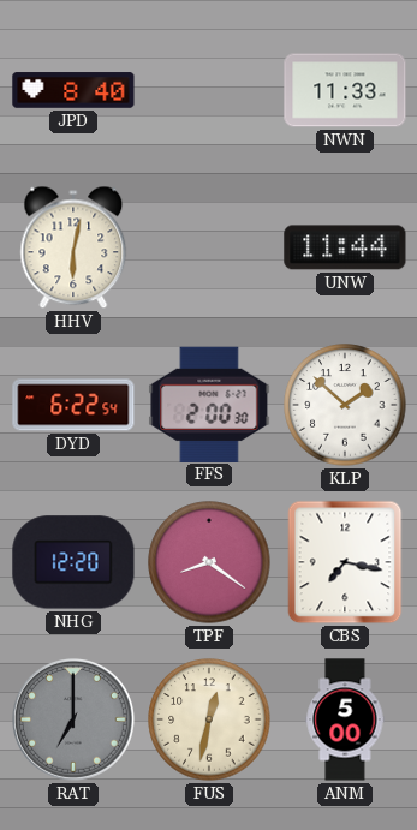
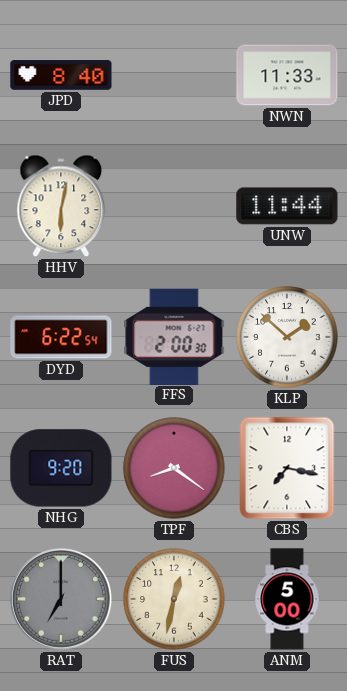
NHG: 12:20 -> 9:20
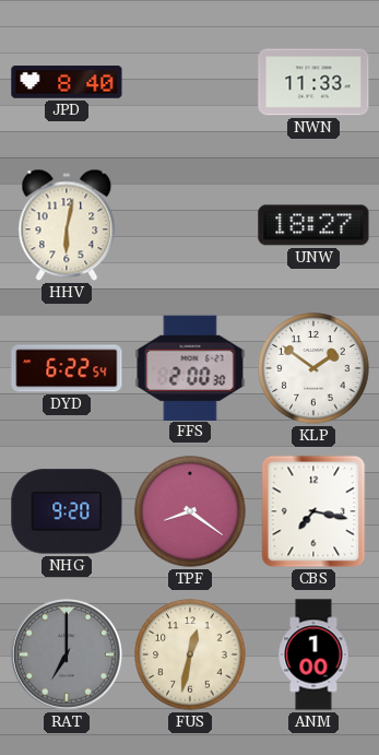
UNW: 11:44 -> 18:27
KLP: 1:52 -> 1:51
ANM: 5:00 -> 1:00
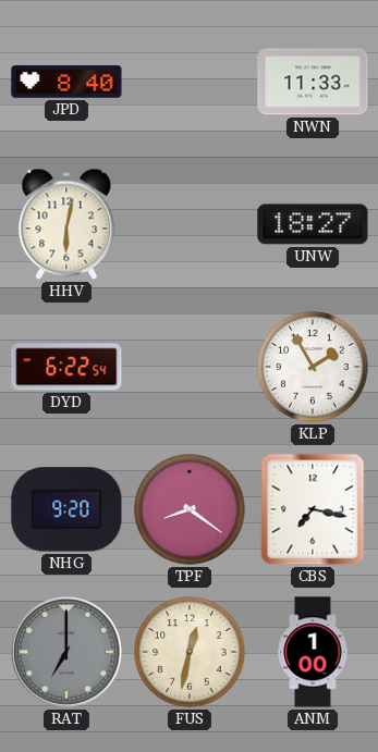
FFS: 2:00 -> none
KLP: 1:51 -> 1:55
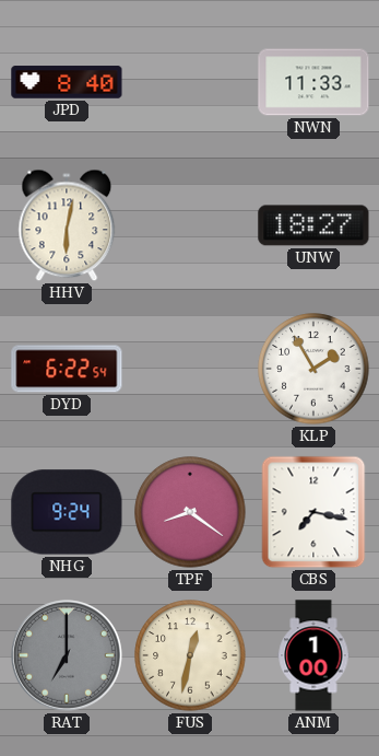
NHG: 9:20 -> 9:24
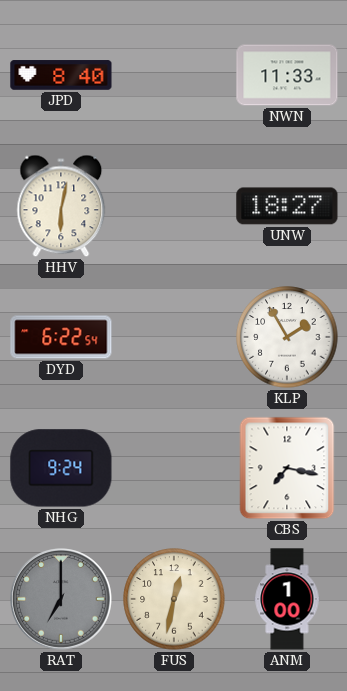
TPF: 8:21 -> none
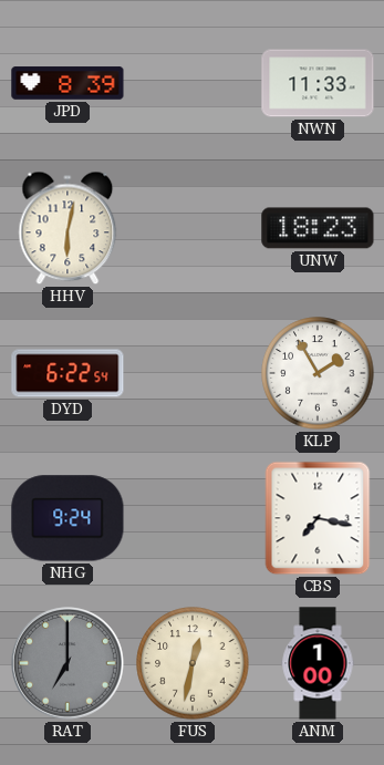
JPD: 8:40 -> 8:39
UNW: 18:27 -> 18:23
